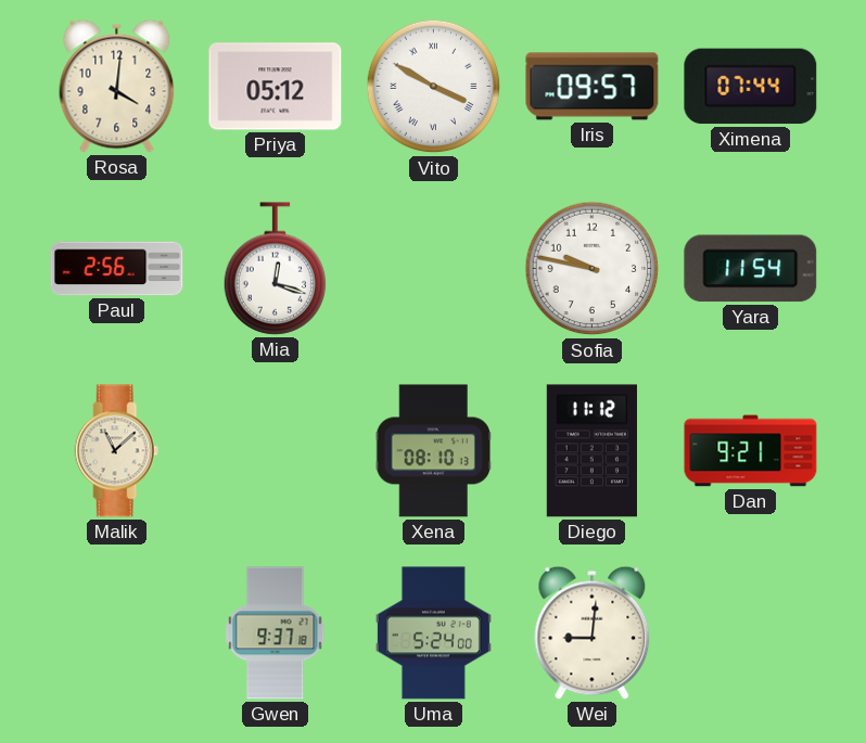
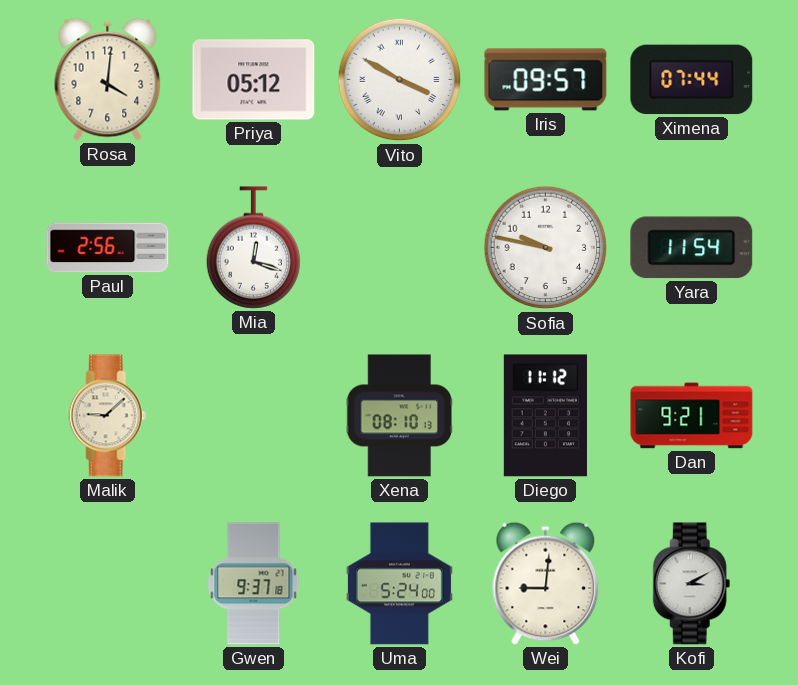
Malik: 11:08 -> 9:08
Kofi: none -> 3:10
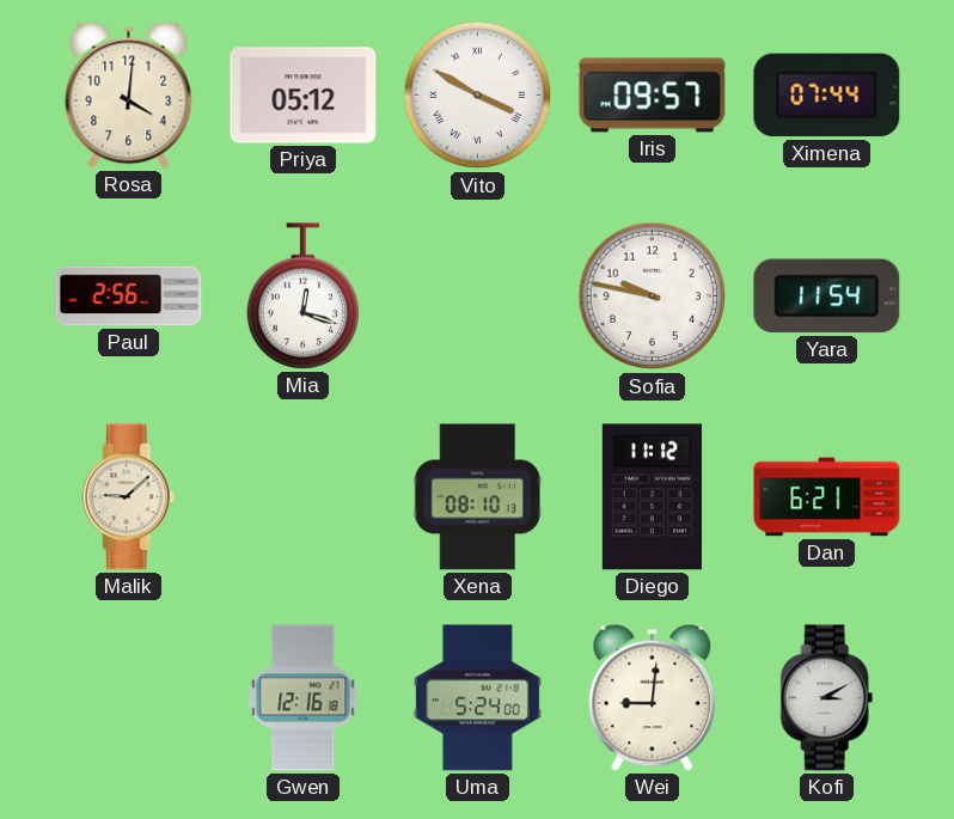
Dan: 9:21 -> 6:21
Gwen: 9:37 -> 12:16
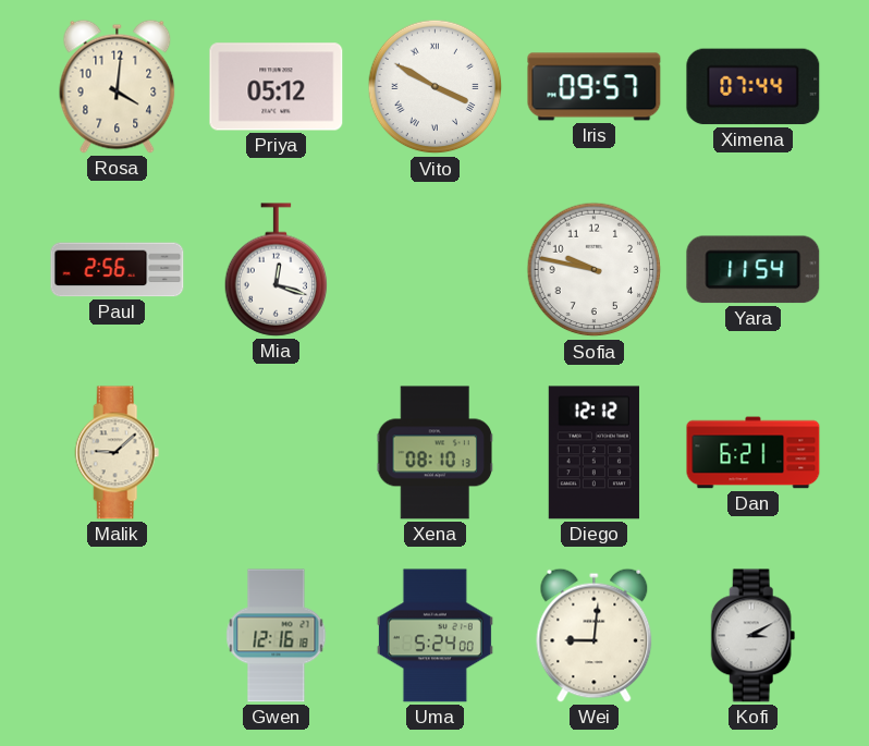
Diego: 11:12 -> 12:12
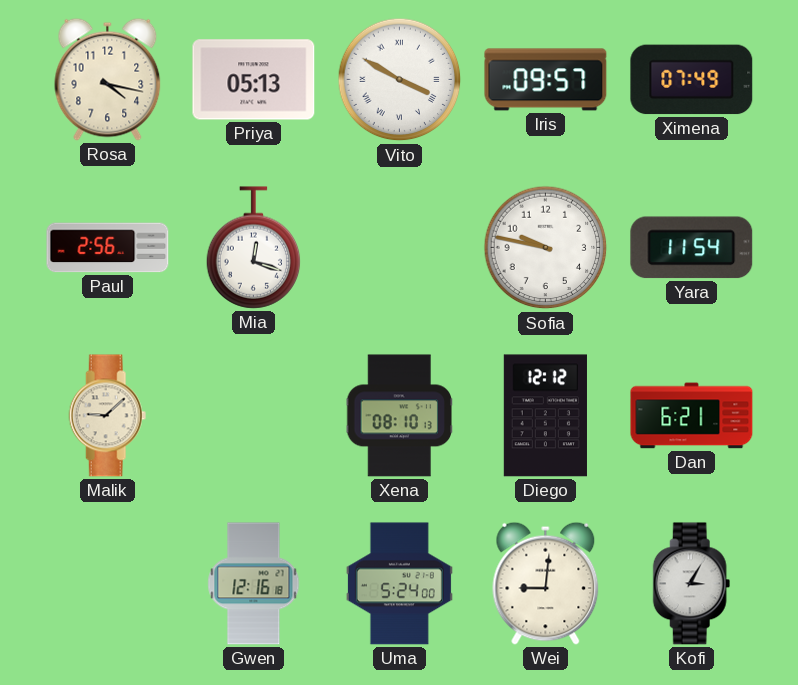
Rosa: 4:01 -> 4:17
Priya: 05:12 -> 05:13
Ximena: 07:44 -> 07:49
Kofi: 3:10 -> 3:05
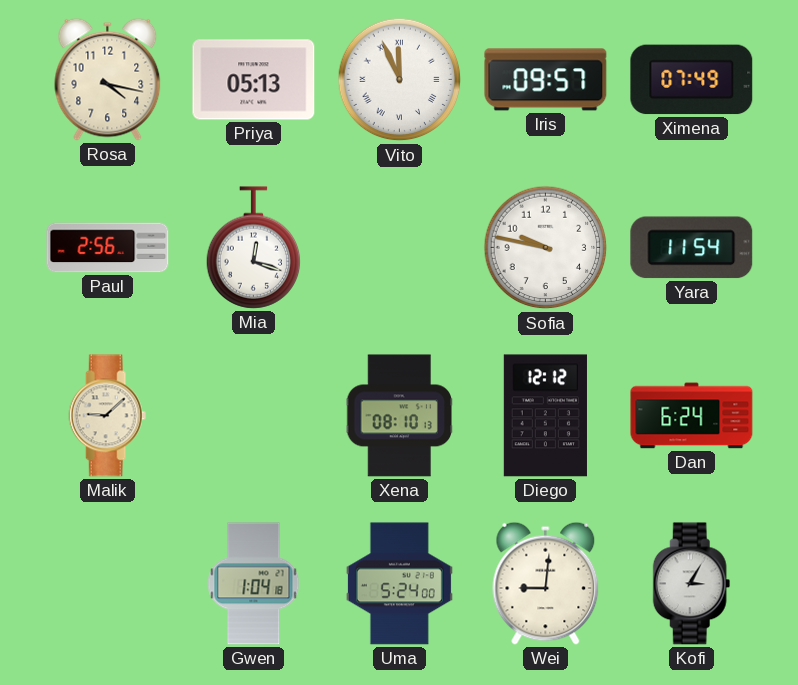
Vito: 3:50 -> 11:56
Dan: 6:21 -> 6:24
Gwen: 12:16 -> 1:04
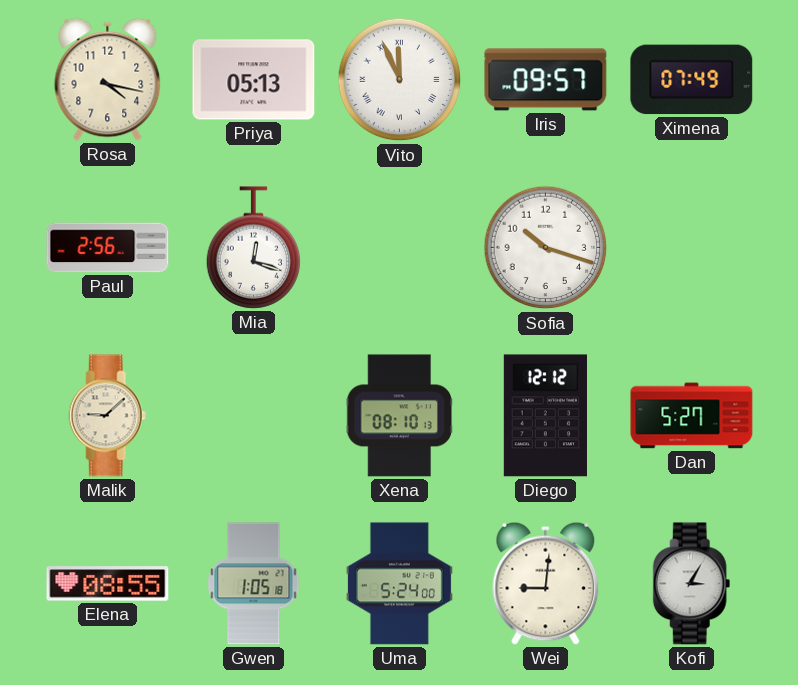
Sofia: 9:47 -> 10:18
Yara: 11:54 -> none
Dan: 6:24 -> 5:27
Elena: none -> 08:55
Gwen: 1:04 -> 1:05
